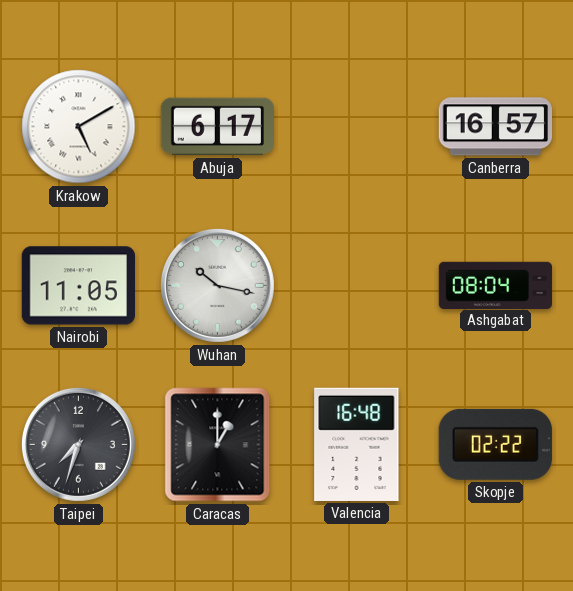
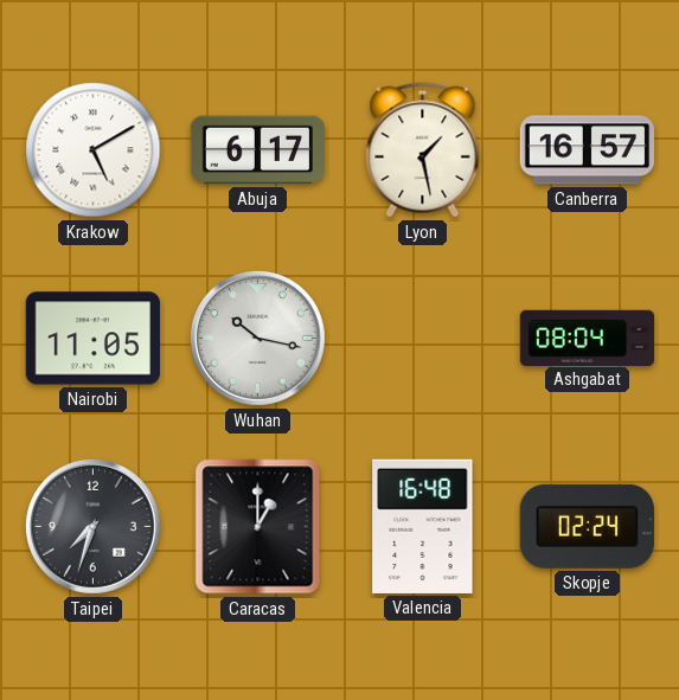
Lyon: none -> 1:28
Skopje: 02:22 -> 02:24
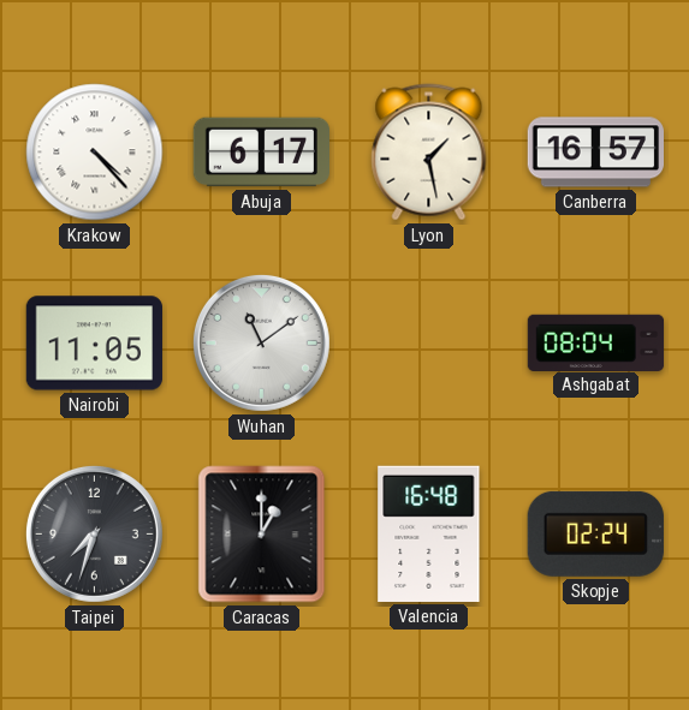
Krakow: 5:10 -> 4:23
Wuhan: 10:17 -> 11:09
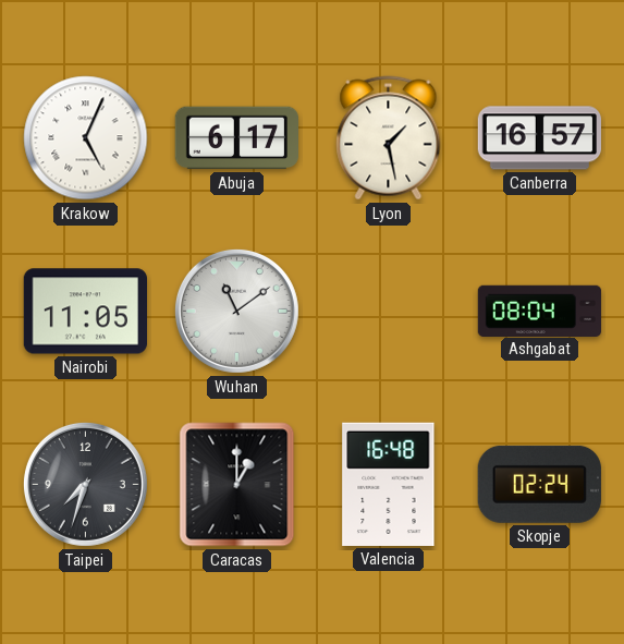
Krakow: 4:23 -> 5:04
